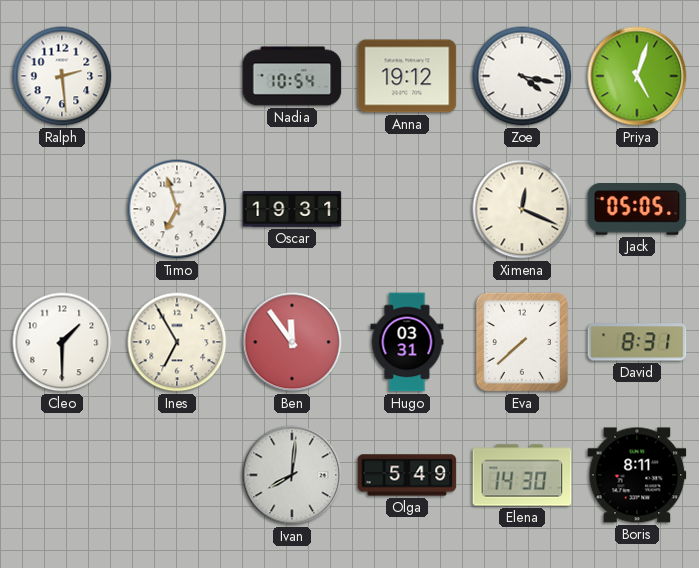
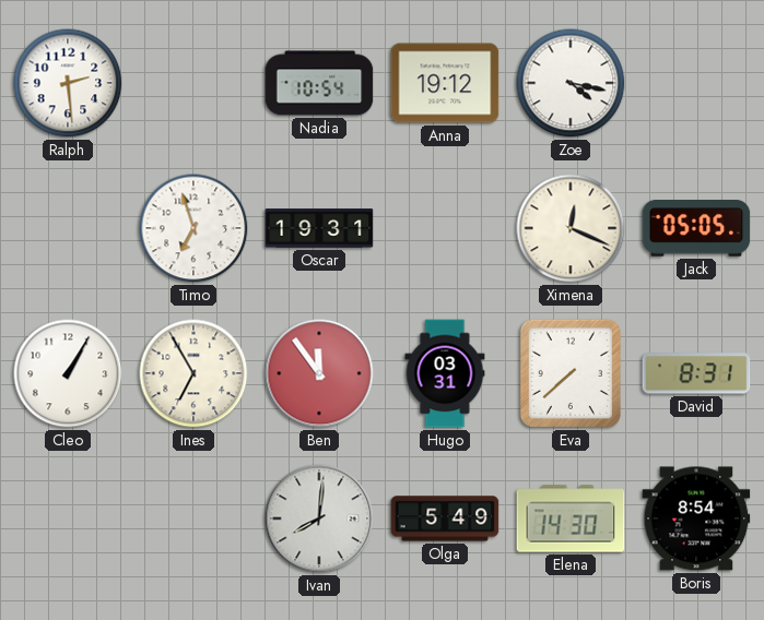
Priya: 5:03 -> none
Cleo: 1:30 -> 1:05
Boris: 8:11 -> 8:54
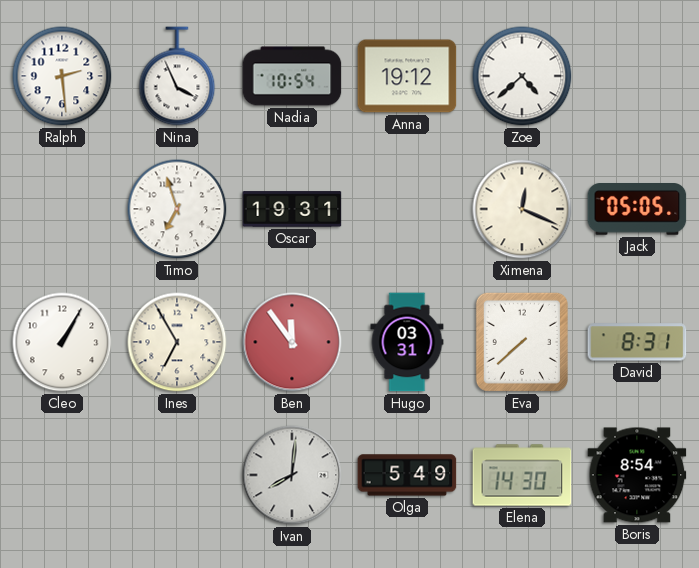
Nina: none -> 3:56
Zoe: 4:17 -> 4:38
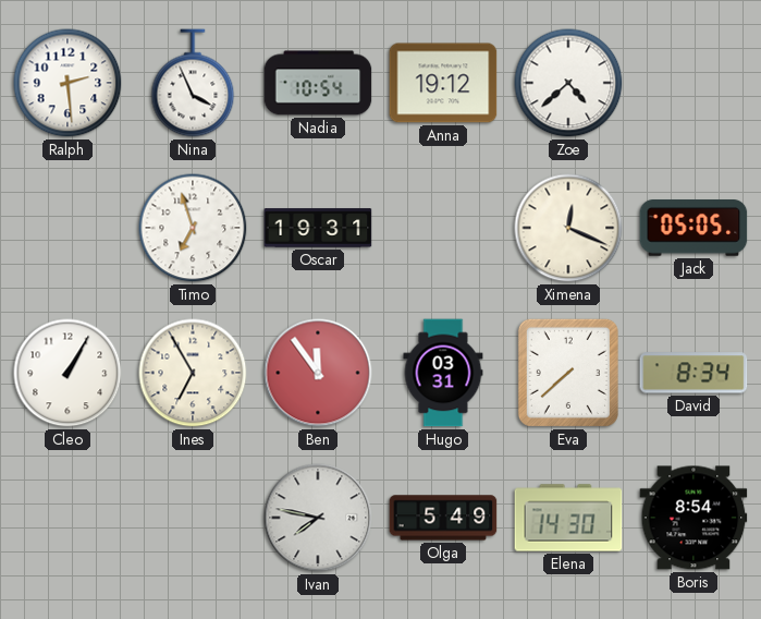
David: 8:31 -> 8:34
Ivan: 8:01 -> 7:47
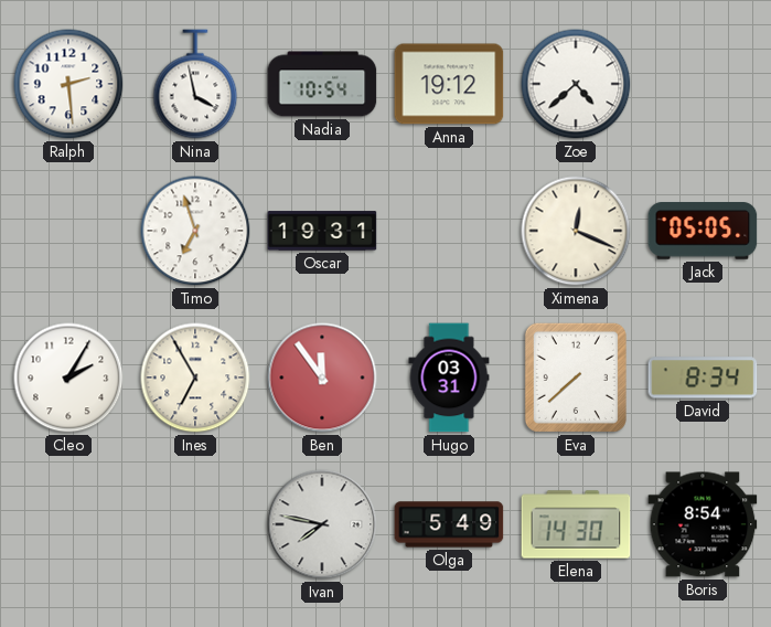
Nina: 3:56 -> 3:58
Cleo: 1:05 -> 2:05
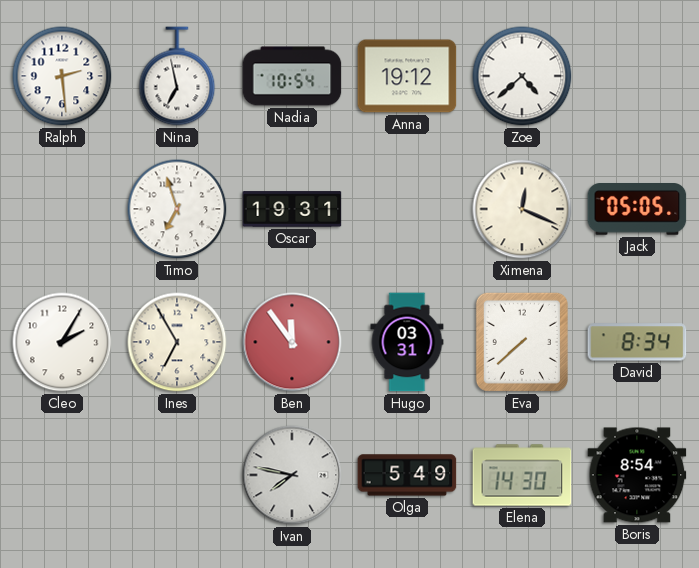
Nina: 3:58 -> 6:58
